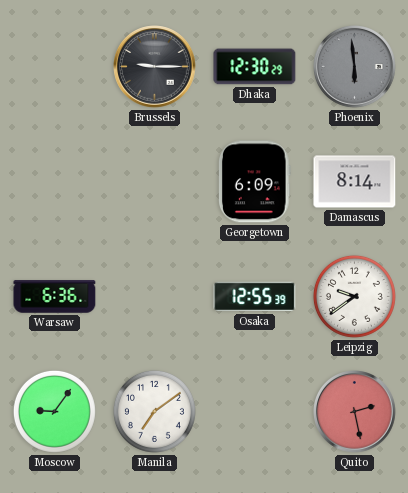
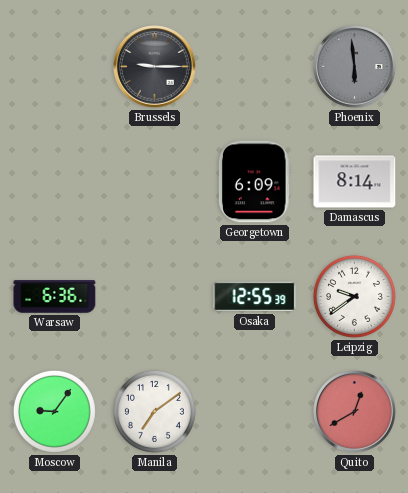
Dhaka: 12:30 -> none
Quito: 2:28 -> 12:40
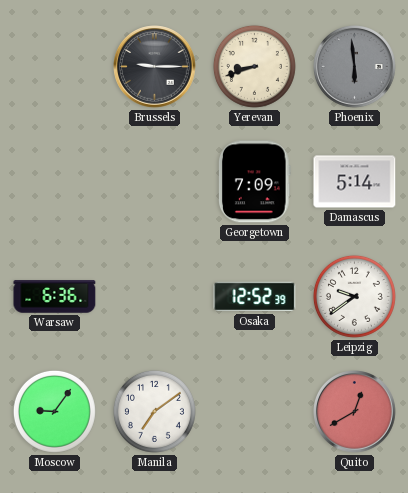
Yerevan: none -> 8:42
Georgetown: 6:09 -> 7:09
Damascus: 8:14 -> 5:14
Osaka: 12:55 -> 12:52
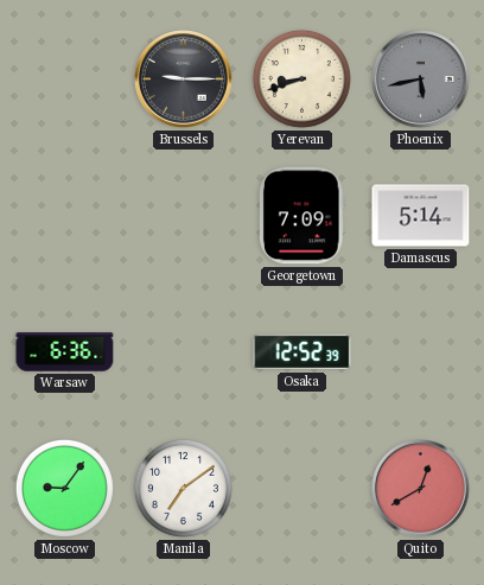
Phoenix: 5:59 -> 5:43
Leipzig: 9:39 -> none
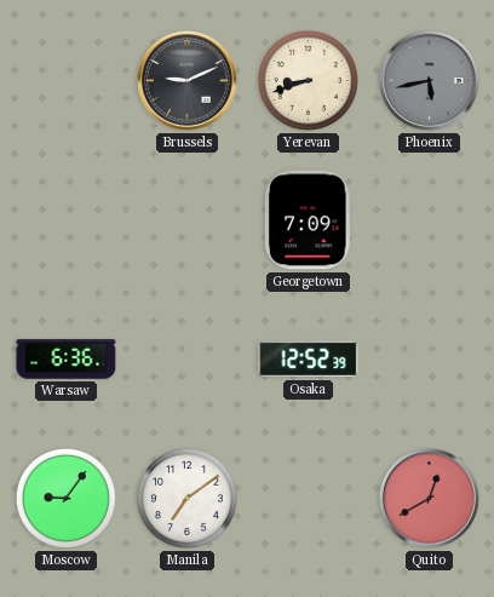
Brussels: 9:15 -> 9:11
Damascus: 5:14 -> none
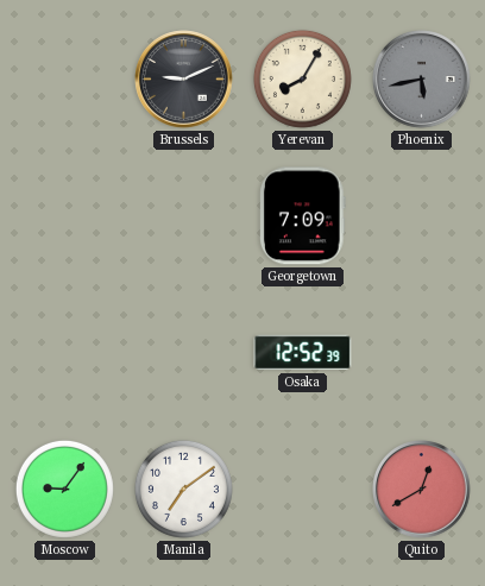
Yerevan: 8:42 -> 8:05
Warsaw: 6:36 -> none
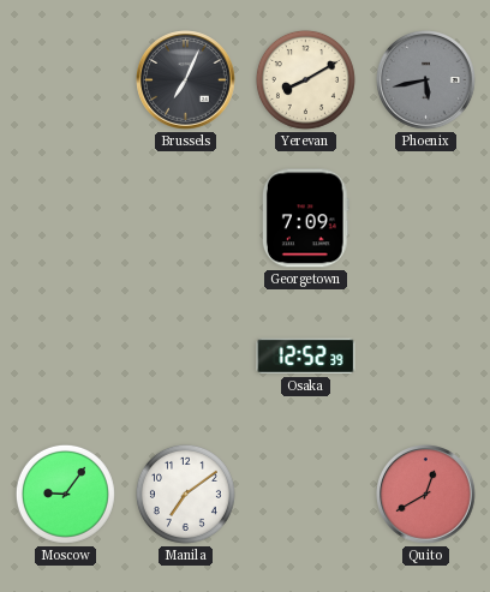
Brussels: 9:11 -> 7:04
Yerevan: 8:05 -> 8:10
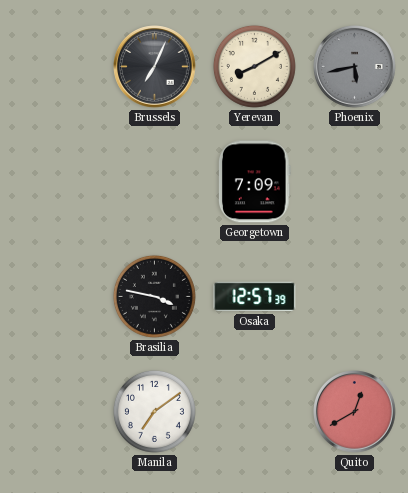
Brasilia: none -> 3:47
Osaka: 12:52 -> 12:57
Moscow: 9:06 -> none
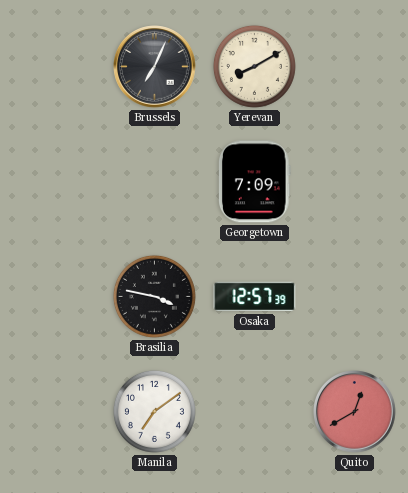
Phoenix: 5:43 -> none
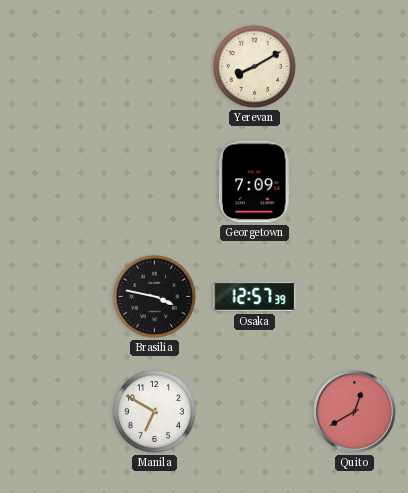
Brussels: 7:04 -> none
Manila: 7:09 -> 6:50
